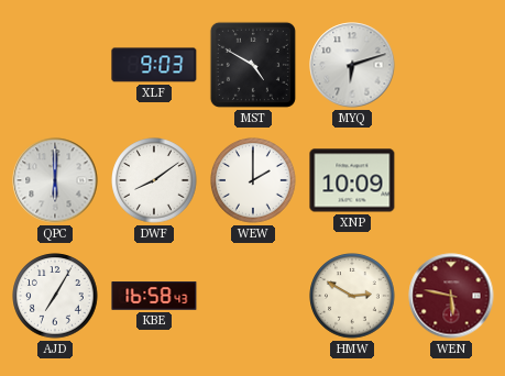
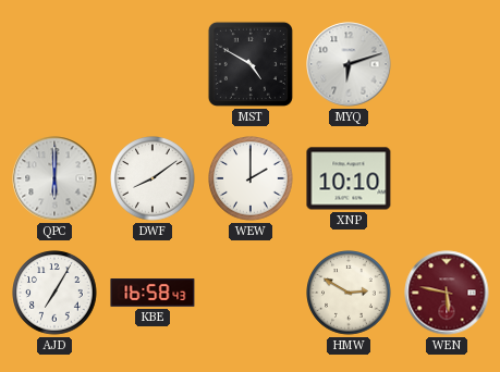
XLF: 9:03 -> none
XNP: 10:09 -> 10:10
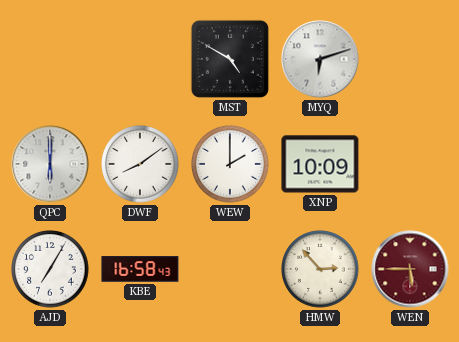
XNP: 10:10 -> 10:09
HMW: 2:50 -> 2:53
WEN: 5:47 -> 5:45
